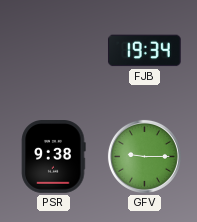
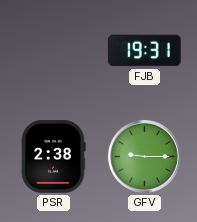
FJB: 19:34 -> 19:31
PSR: 9:38 -> 2:38
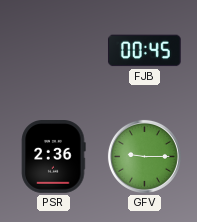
FJB: 19:31 -> 00:45
PSR: 2:38 -> 2:36
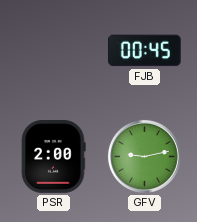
PSR: 2:36 -> 2:00
GFV: 9:15 -> 9:13
